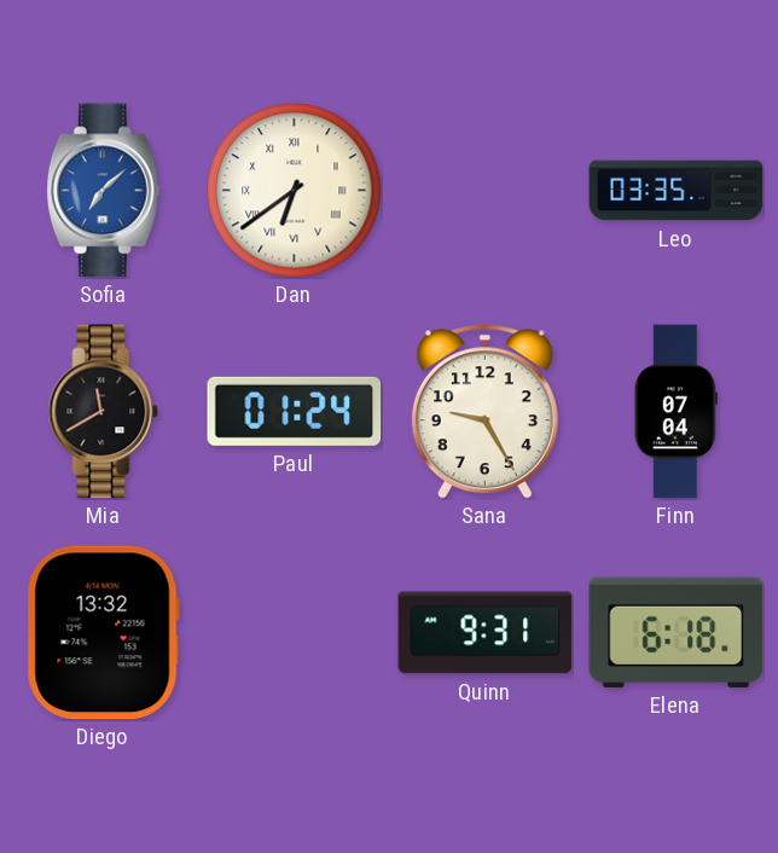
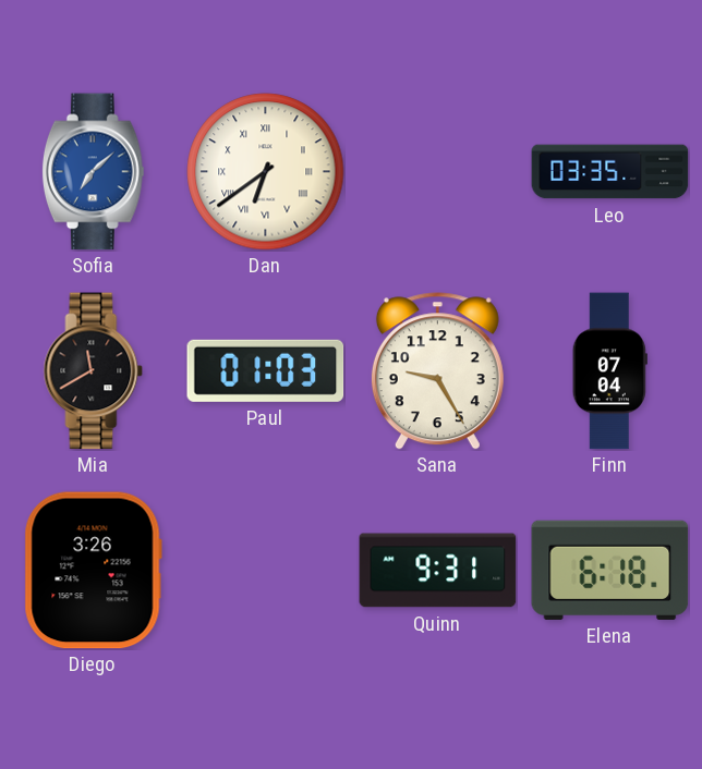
Paul: 01:24 -> 01:03
Diego: 13:32 -> 3:26
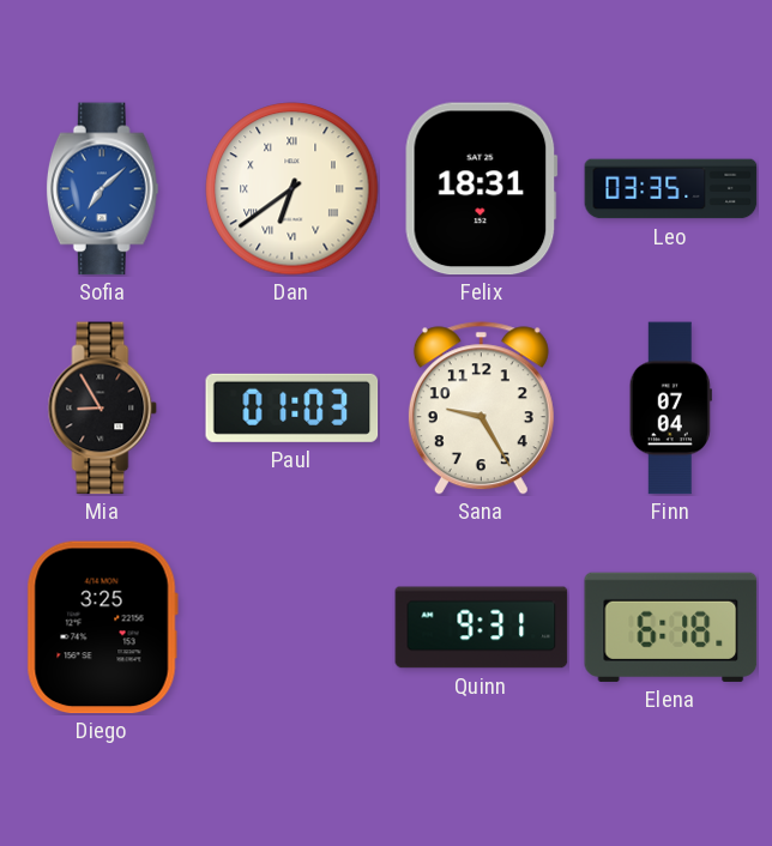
Felix: none -> 18:31
Mia: 11:40 -> 8:55
Diego: 3:26 -> 3:25
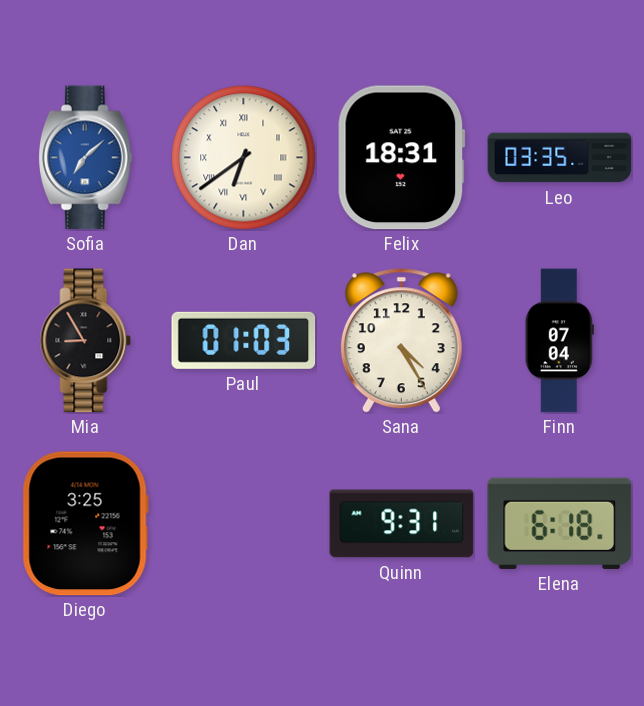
Sana: 9:25 -> 4:25
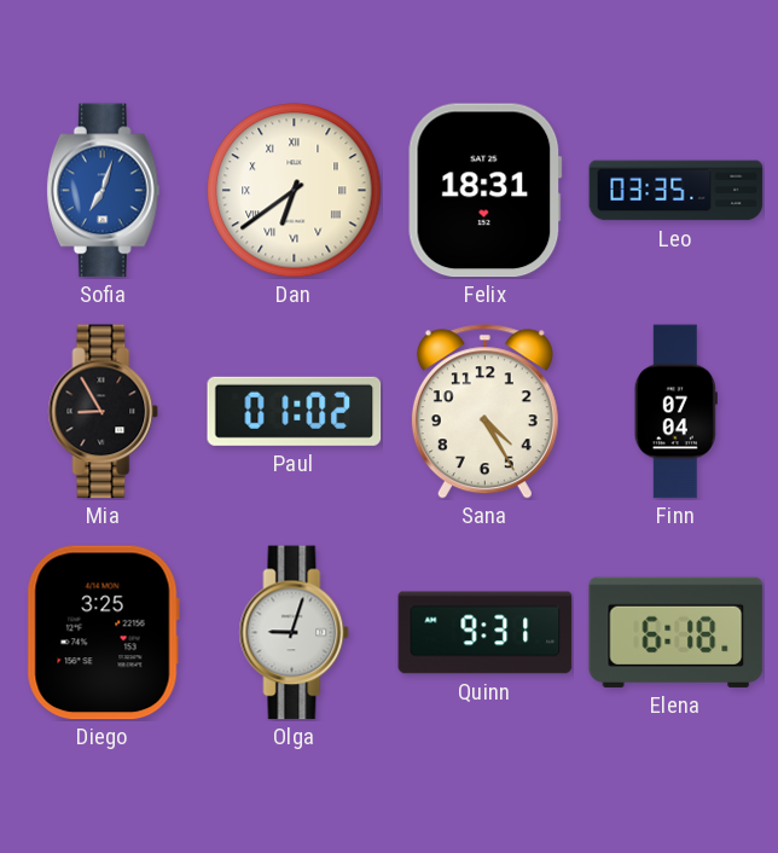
Sofia: 7:08 -> 7:03
Paul: 01:03 -> 01:02
Olga: none -> 9:03
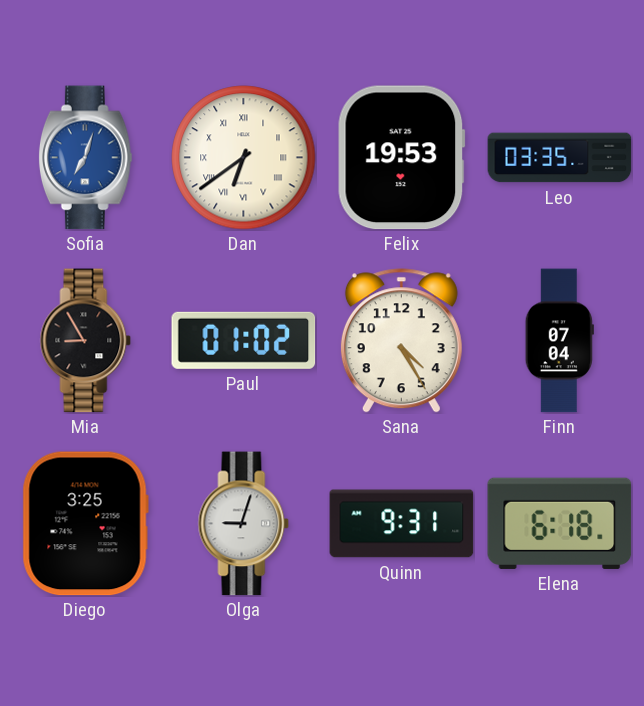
Felix: 18:31 -> 19:53
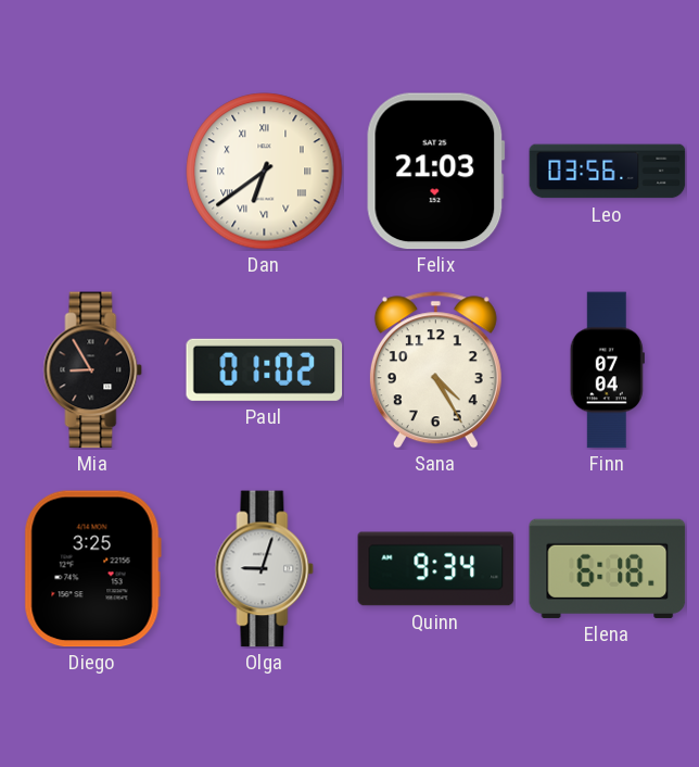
Sofia: 7:03 -> none
Felix: 19:53 -> 21:03
Leo: 03:35 -> 03:56
Quinn: 9:31 -> 9:34
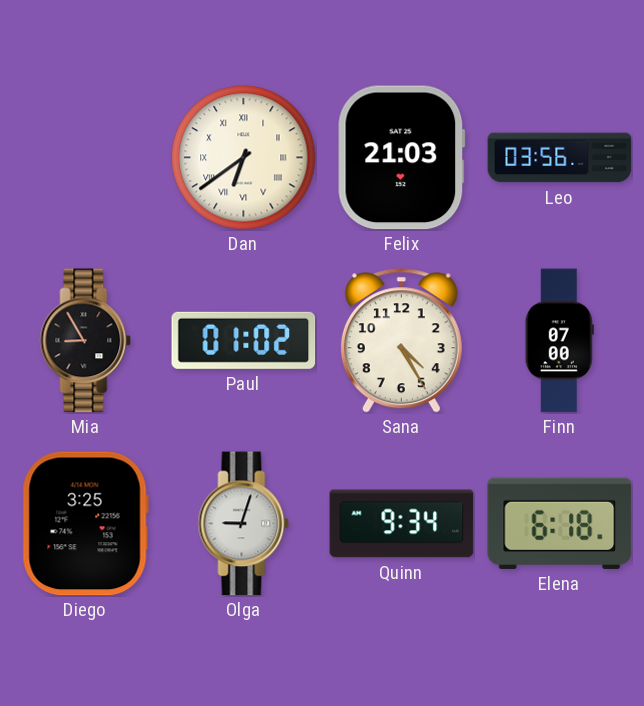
Finn: 07:04 -> 07:00
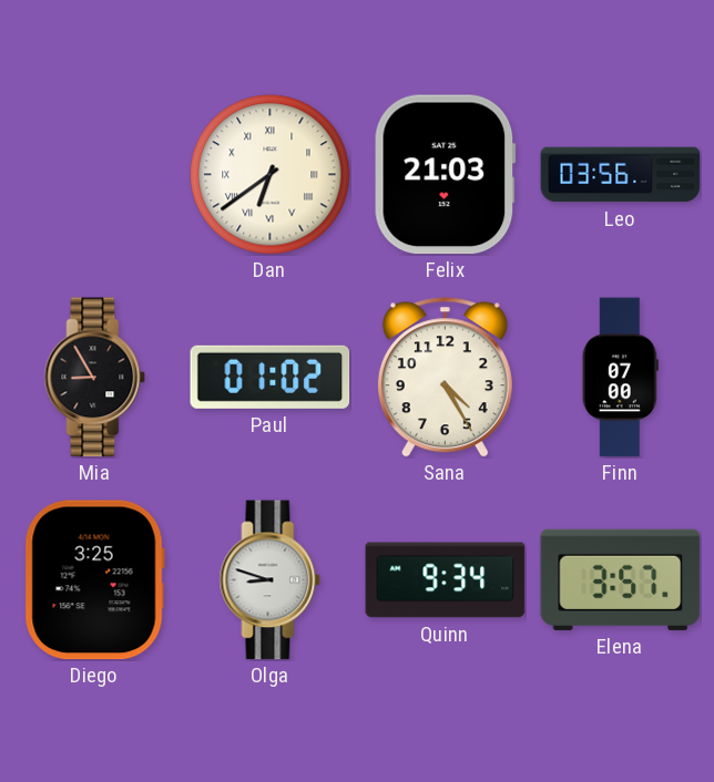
Olga: 9:03 -> 8:48
Elena: 6:18 -> 3:57
